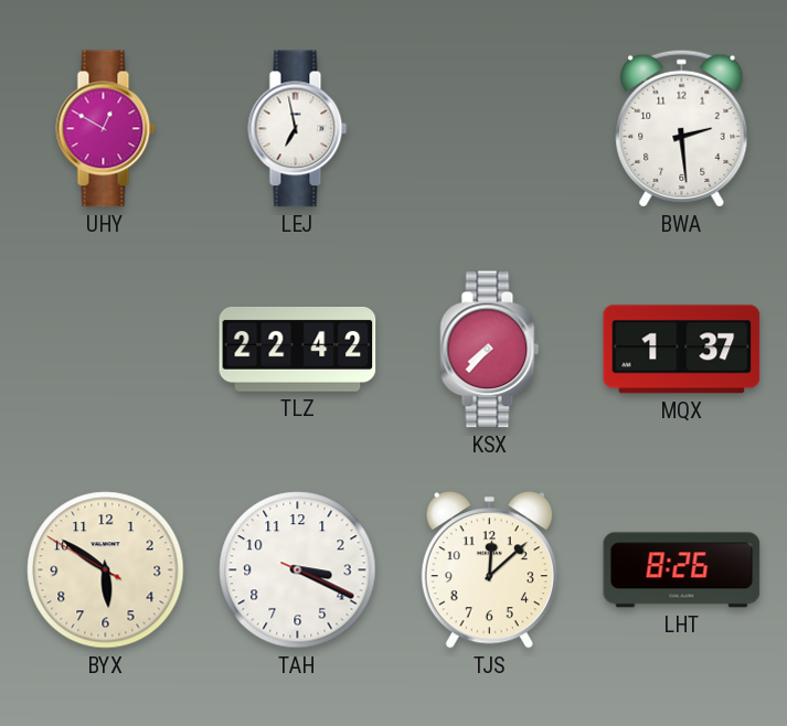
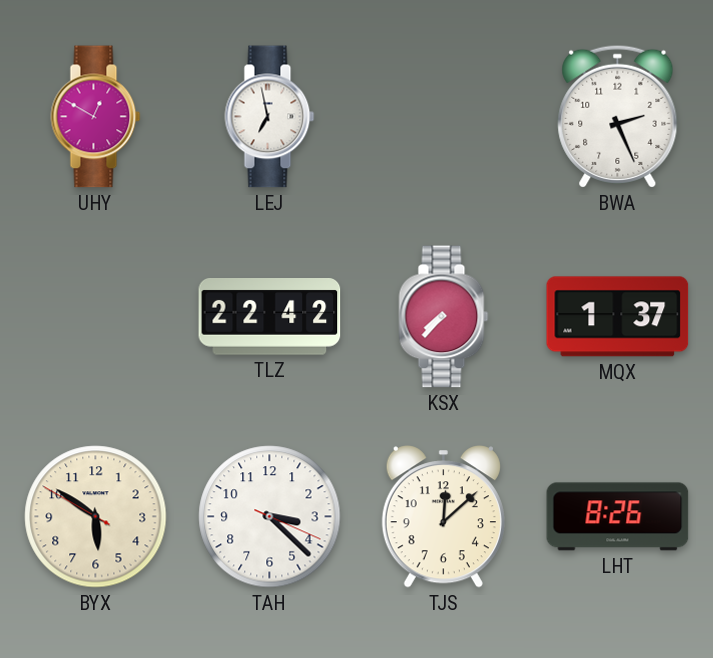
BWA: 2:29 -> 2:26
TAH: 3:19 -> 3:22
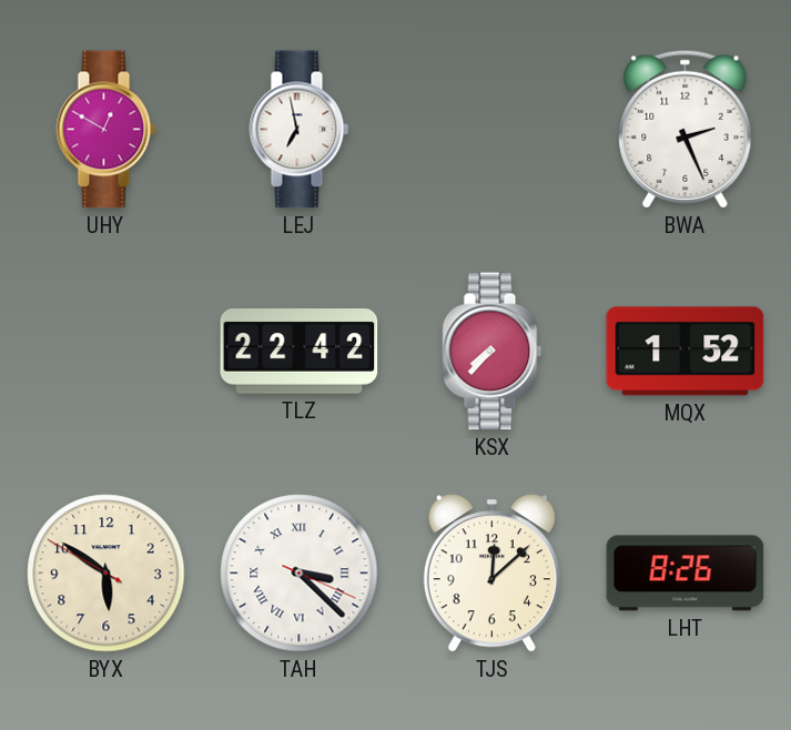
MQX: 1:37 -> 1:52
TAH numerals: Arabic -> Roman
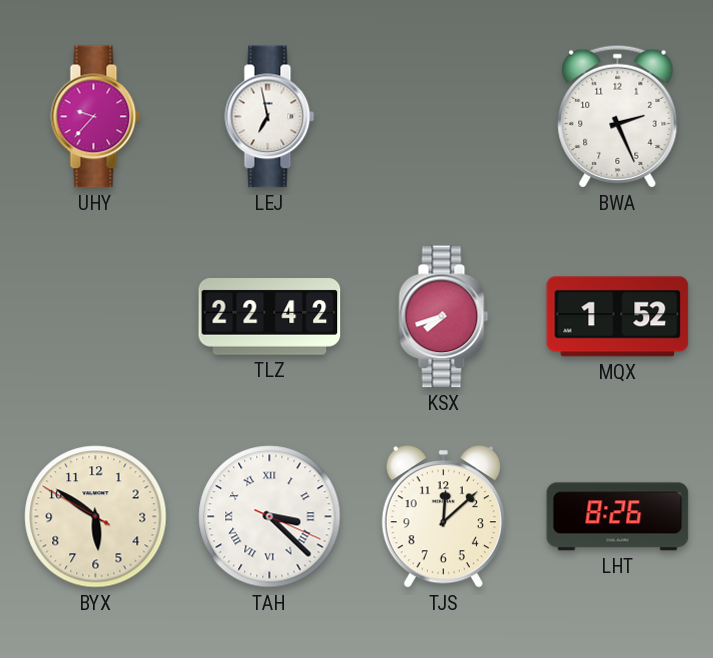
UHY: 12:50 -> 9:37
KSX: 7:37 -> 7:42
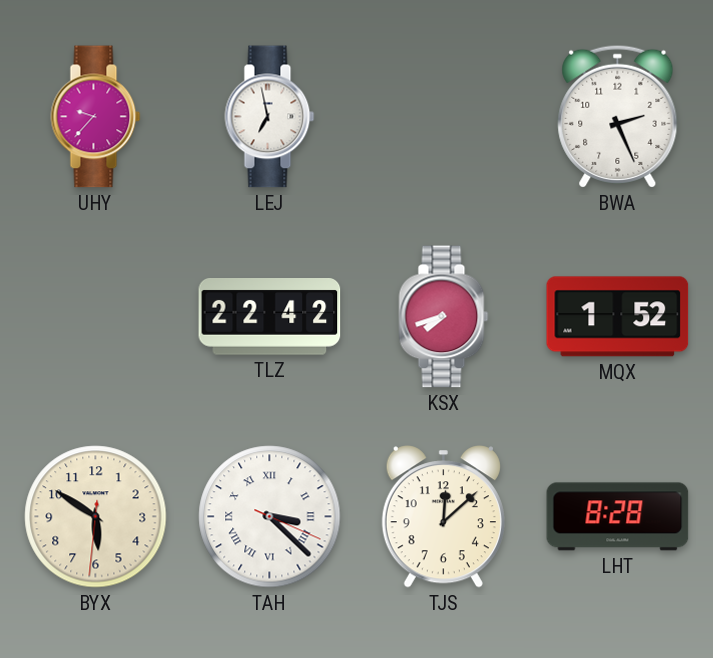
BYX: 5:50:50 -> 5:50:31
LHT: 8:26 -> 8:28
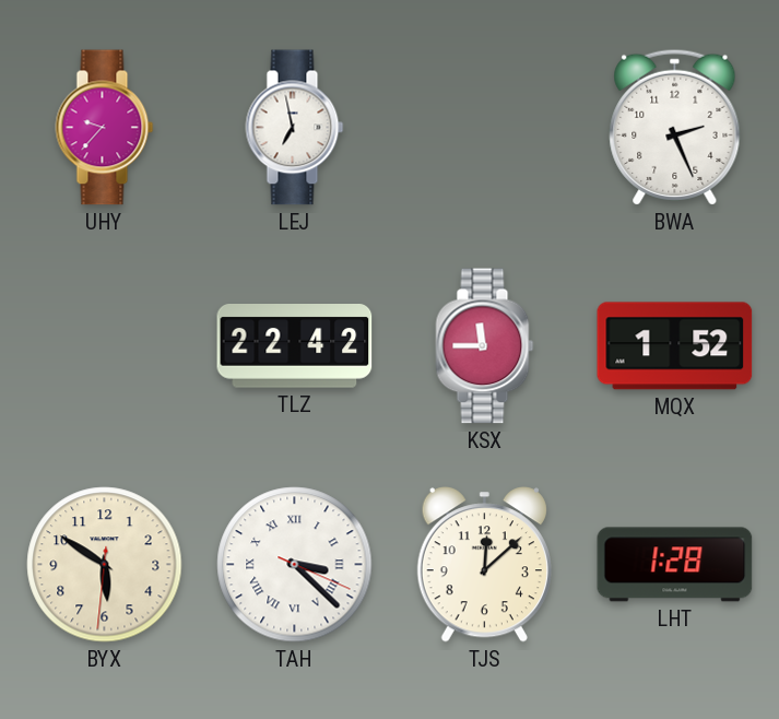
KSX: 7:42 -> 11:45
LHT: 8:28 -> 1:28
